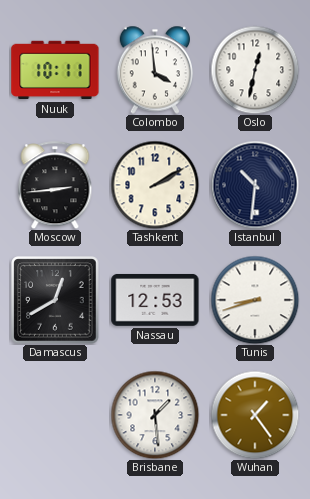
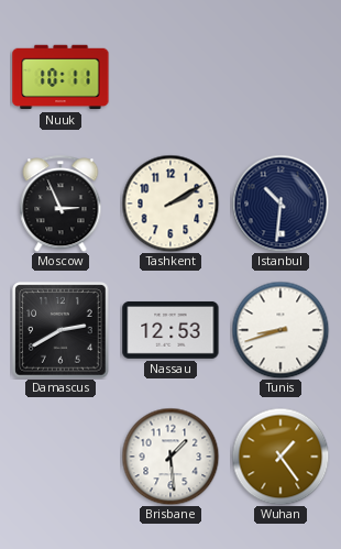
Colombo: 3:59 -> none
Oslo: 12:32 -> none
Moscow: 2:44 -> 2:56
Damascus: 12:40 -> 2:40
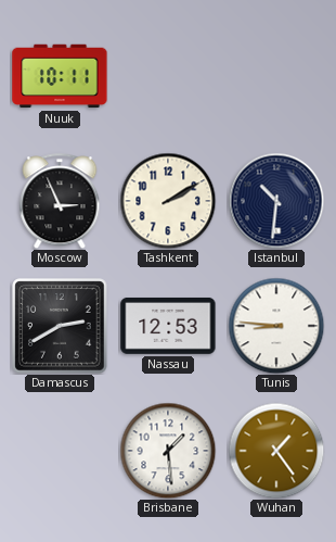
Tunis: 8:42 -> 8:46
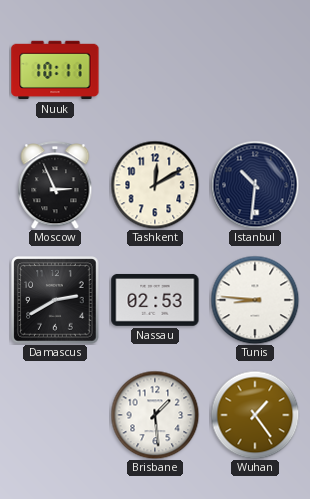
Tashkent: 2:10 -> 12:10
Nassau: 12:53 -> 02:53
